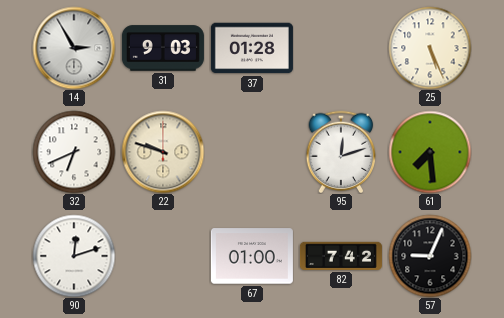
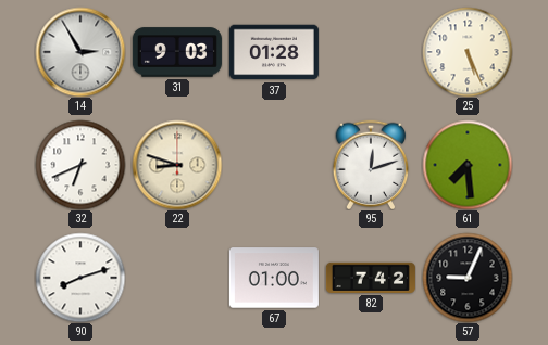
22: 9:48 -> 8:48
90: 12:12 -> 8:12
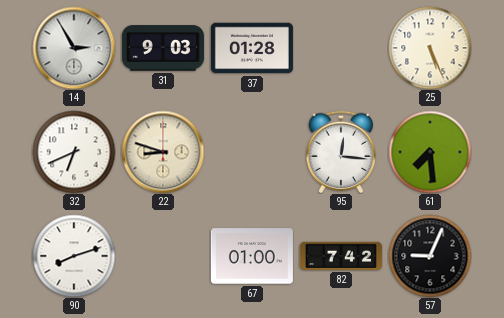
95: 12:12 -> 12:16
